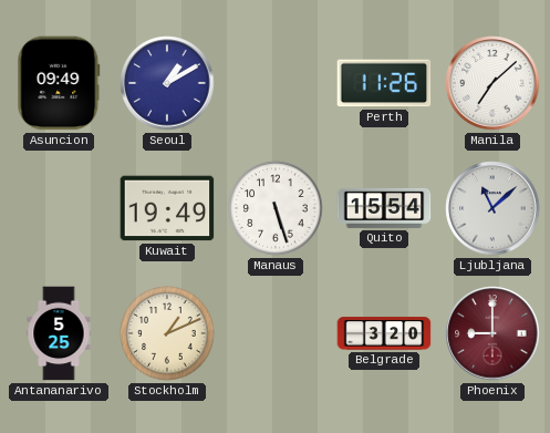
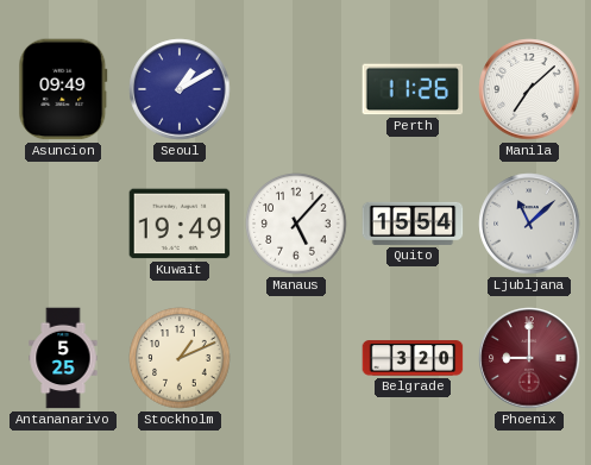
Manaus: 5:27 -> 5:07
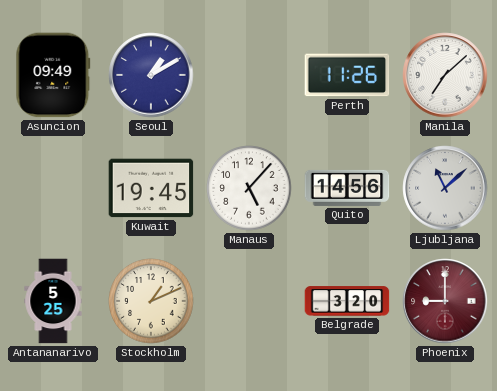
Kuwait: 19:49 -> 19:45
Quito: 15:54 -> 14:56
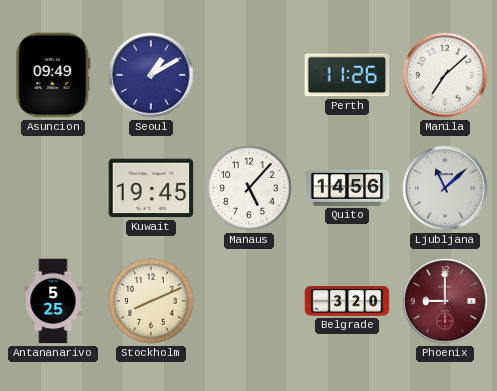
Stockholm: 1:11 -> 8:11
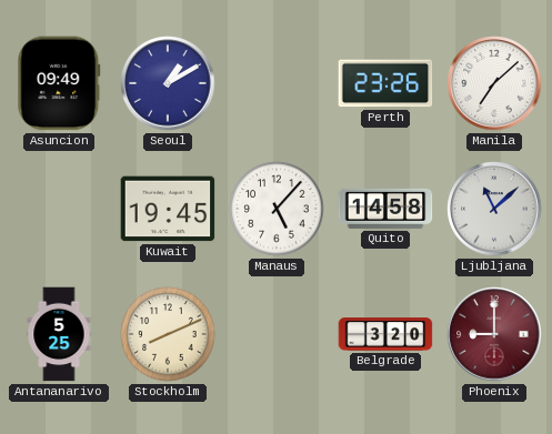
Perth: 11:26 -> 23:26
Quito: 14:56 -> 14:58
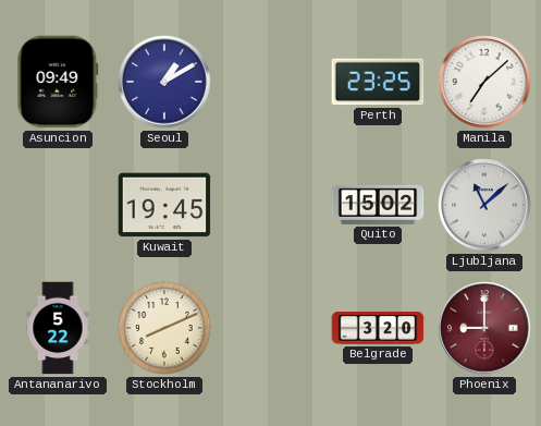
Perth: 23:26 -> 23:25
Manaus: 5:07 -> none
Quito: 14:58 -> 15:02
Antananarivo: 5:25 -> 5:22
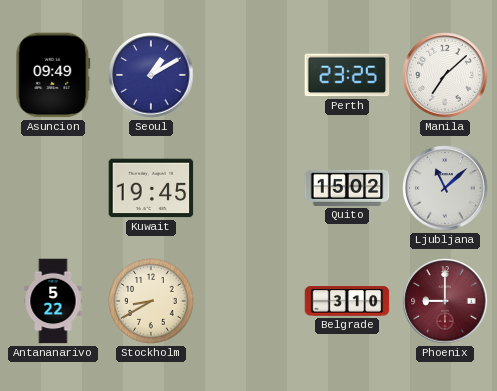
Stockholm: 8:11 -> 8:40
Belgrade: 3:20 -> 3:10
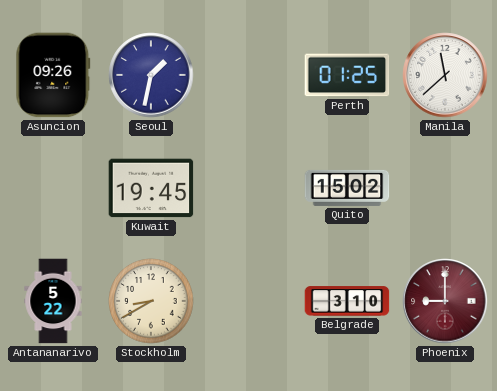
Asuncion: 09:49 -> 09:26
Seoul: 1:10 -> 1:32
Perth: 23:25 -> 01:25
Manila: 7:08 -> 11:38
Ljubljana: 11:08 -> none
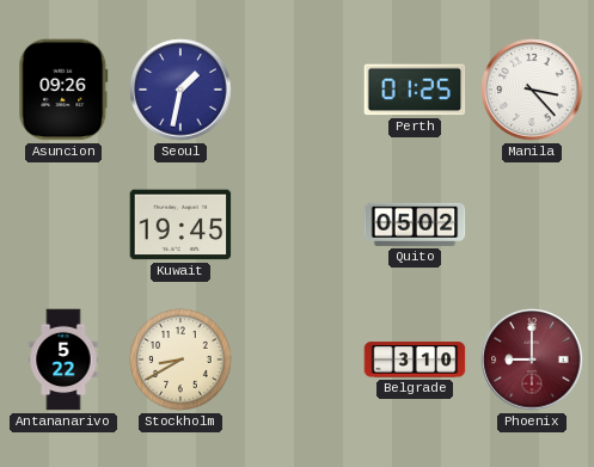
Manila: 11:38 -> 3:23
Quito: 15:02 -> 05:02
